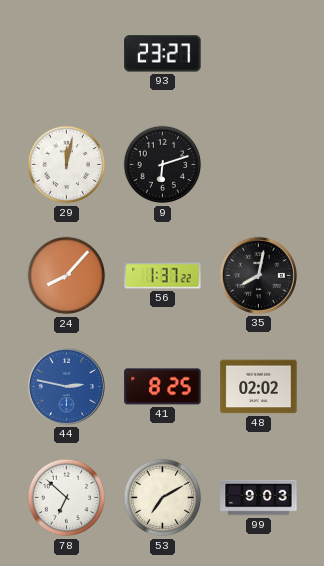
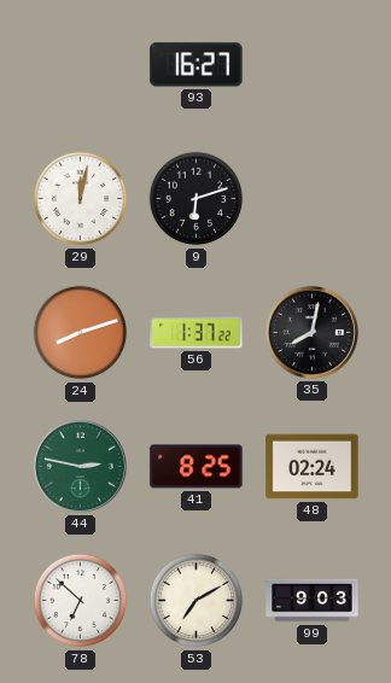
93: 23:27 -> 16:27
24: 8:07 -> 8:12
44 dial: blue -> green
48: 02:02 -> 02:24
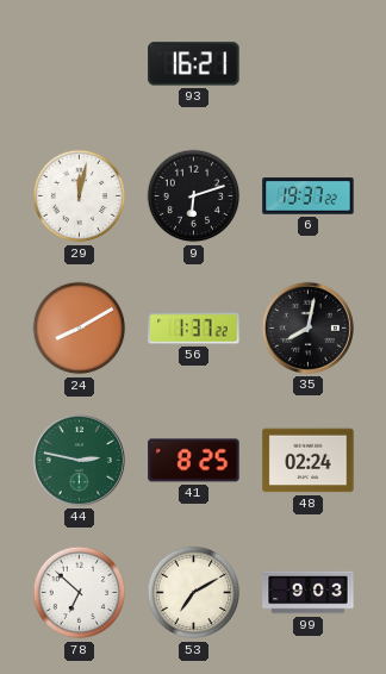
93: 16:27 -> 16:21
6: none -> 19:37
24: 8:12 -> 8:10
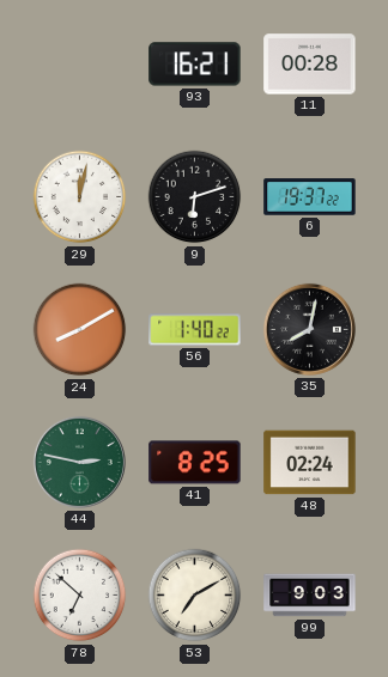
11: none -> 00:28
56: 1:37 -> 1:40
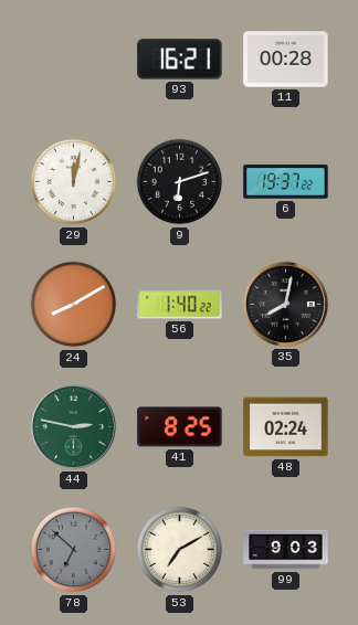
78 dial: white -> grey
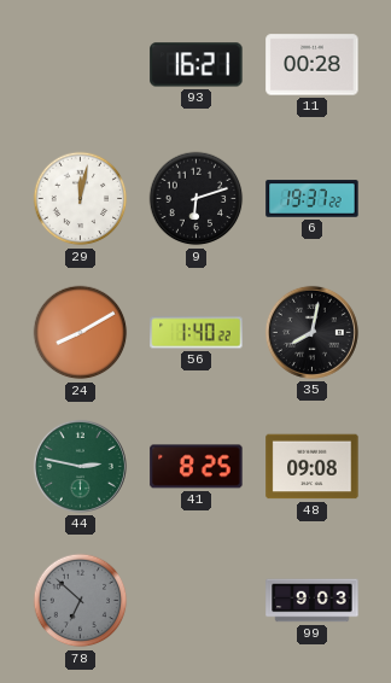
48: 02:24 -> 09:08
53: 7:10 -> none
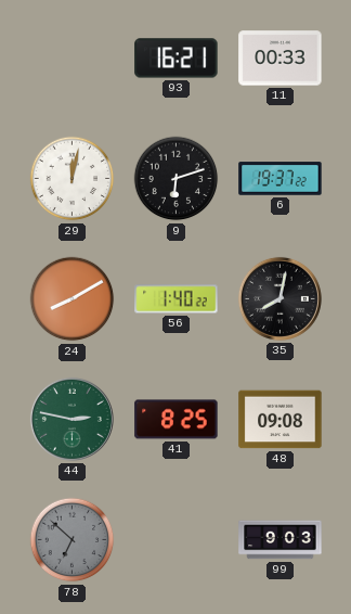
11: 00:28 -> 00:33
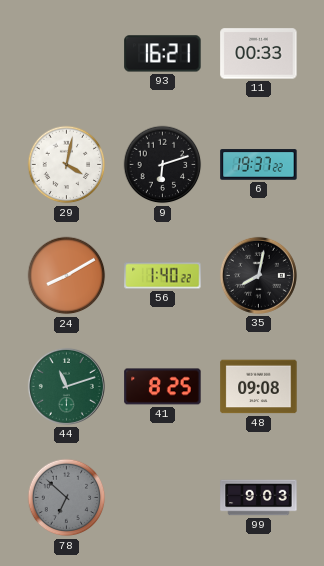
29: 12:02 -> 4:02
44: 2:47 -> 11:12
